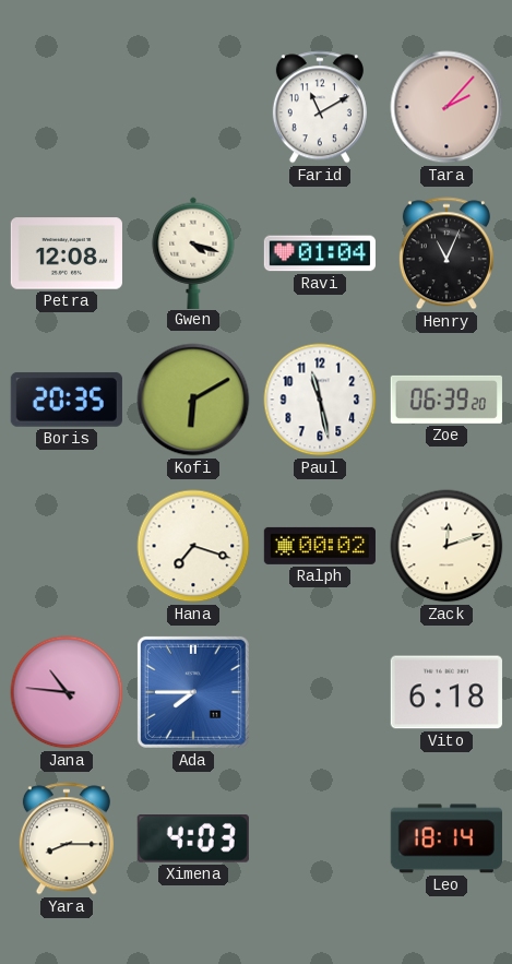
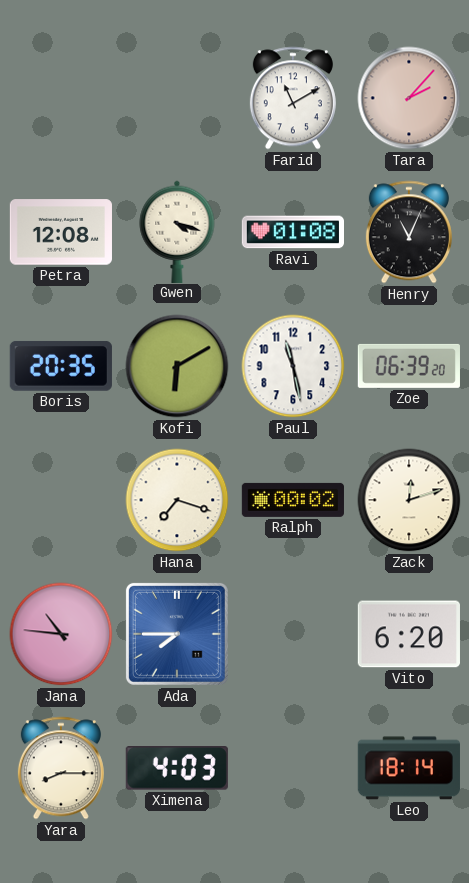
Ravi: 01:04 -> 01:08
Vito: 6:18 -> 6:20
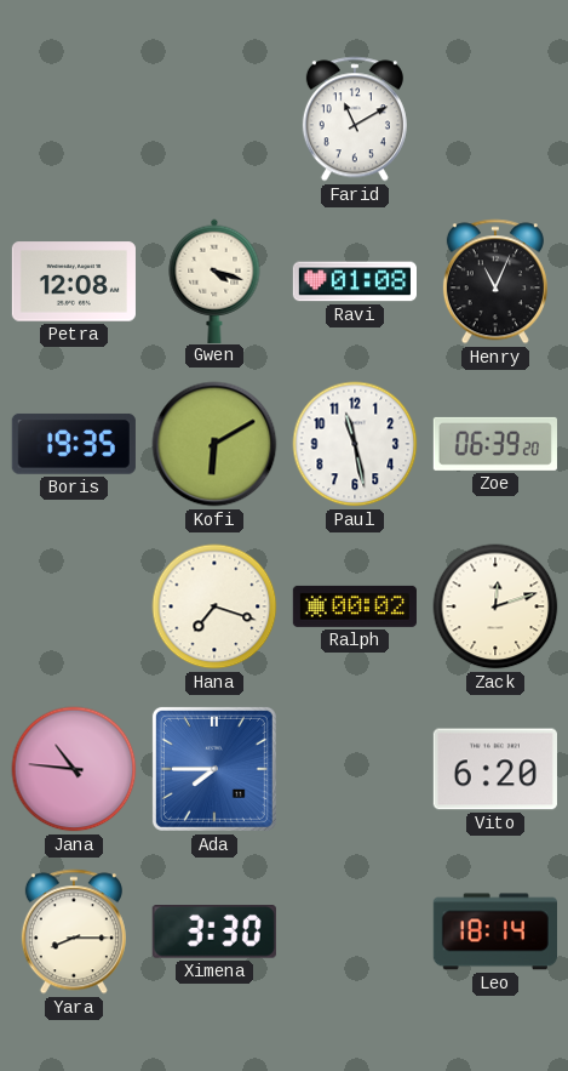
Tara: 2:07 -> none
Boris: 20:35 -> 19:35
Ximena: 4:03 -> 3:30
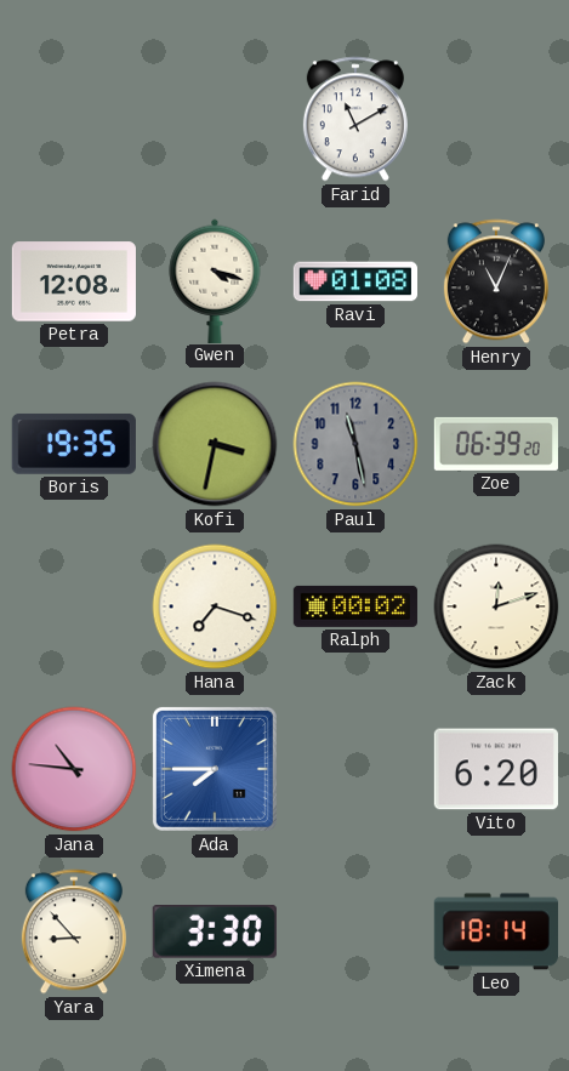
Kofi: 6:10 -> 3:32
Paul dial: white -> grey
Yara: 8:15 -> 8:53
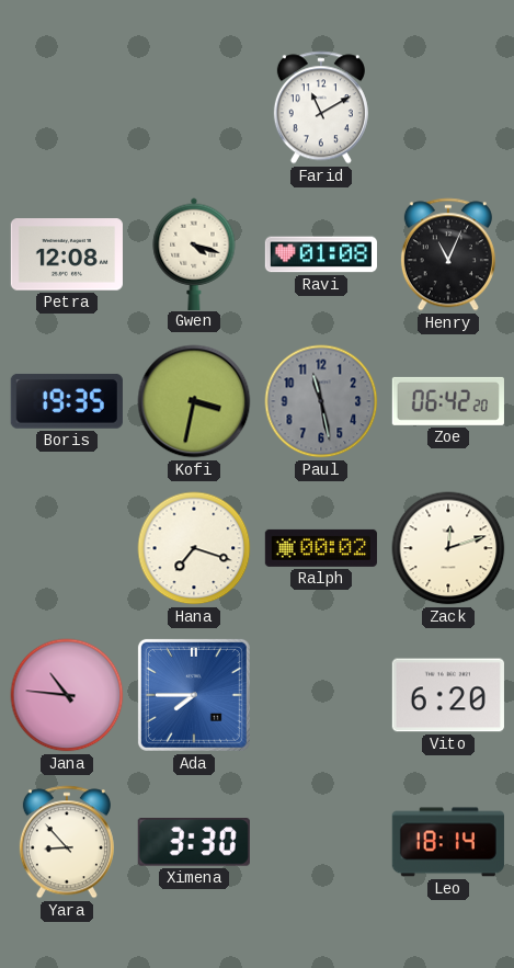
Zoe: 06:39 -> 06:42
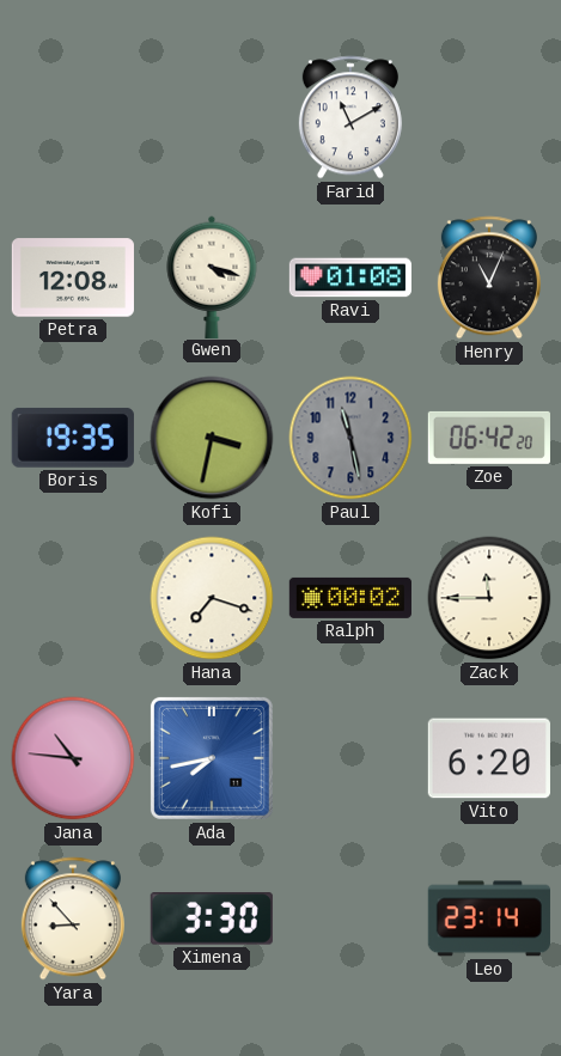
Zack: 12:12 -> 11:45
Ada: 7:45 -> 7:43
Leo: 18:14 -> 23:14
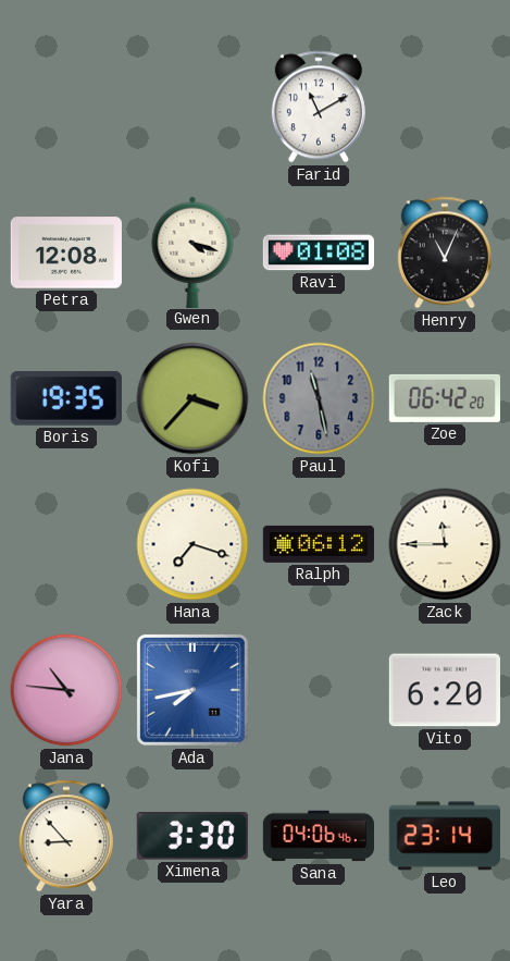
Kofi: 3:32 -> 3:37
Ralph: 00:02 -> 06:12
Sana: none -> 04:06
